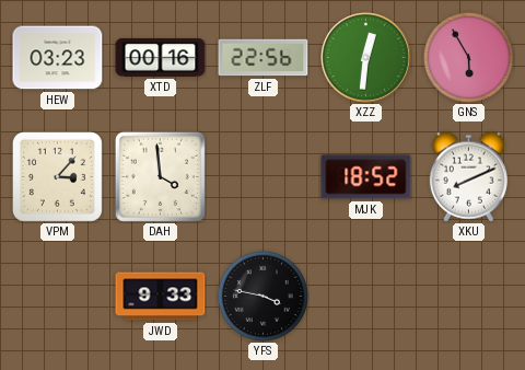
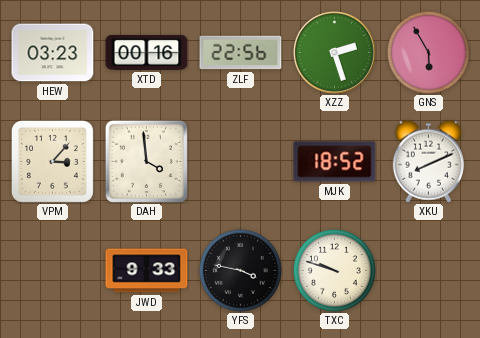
XZZ: 12:31 -> 2:27
TXC: none -> 9:48
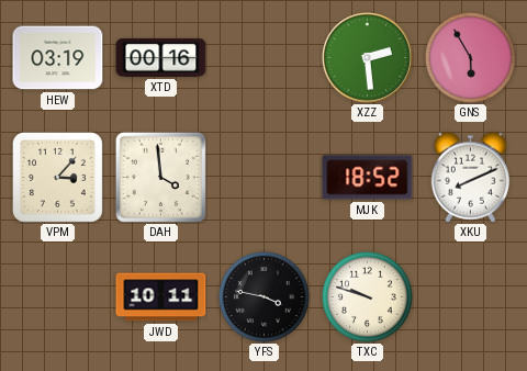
HEW: 03:23 -> 03:19
ZLF: 22:56 -> none
XZZ: 2:27 -> 2:29
JWD: 9:33 -> 10:11
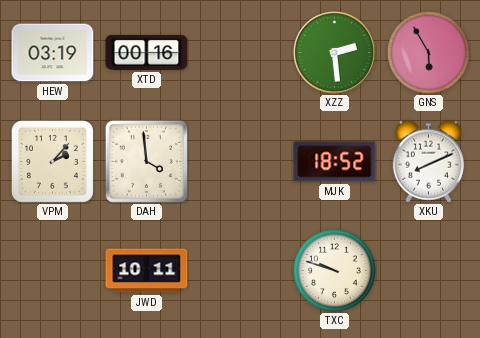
VPM: 3:07 -> 2:07
YFS: 3:47 -> none
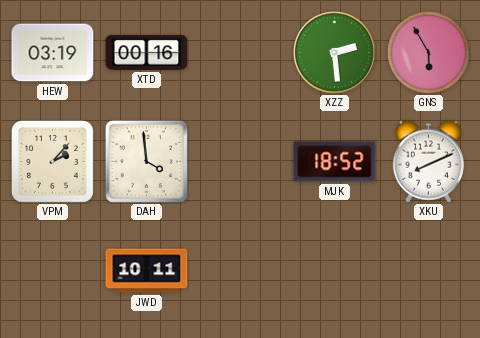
TXC: 9:48 -> none
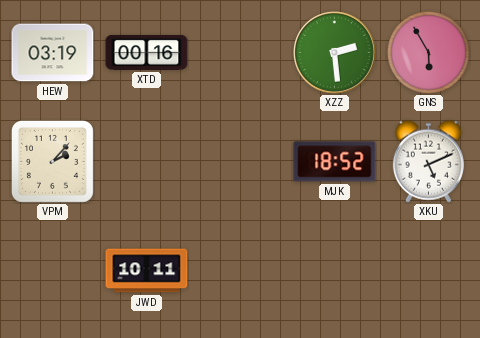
DAH: 3:59 -> none
XKU: 8:11 -> 5:11
